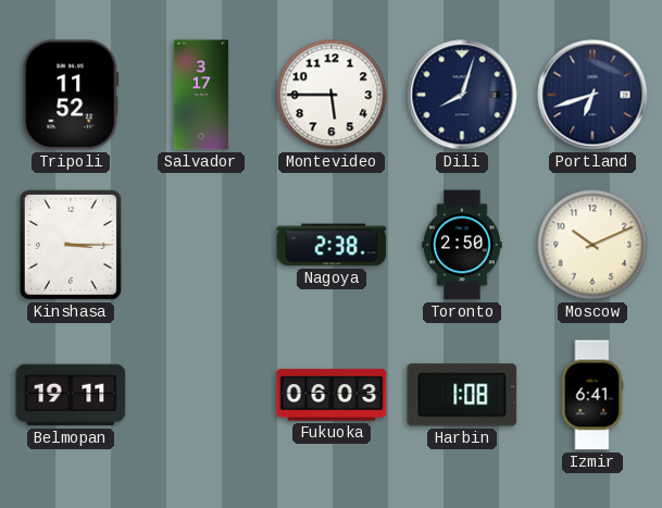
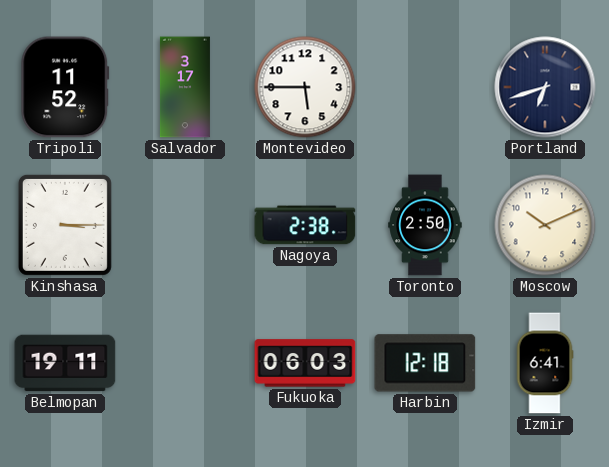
Dili: 8:03 -> none
Harbin: 1:08 -> 12:18
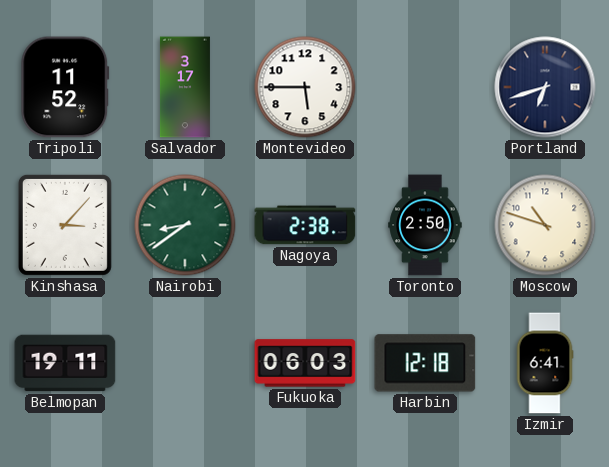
Kinshasa: 3:15 -> 3:07
Nairobi: none -> 8:39
Moscow: 10:11 -> 10:48
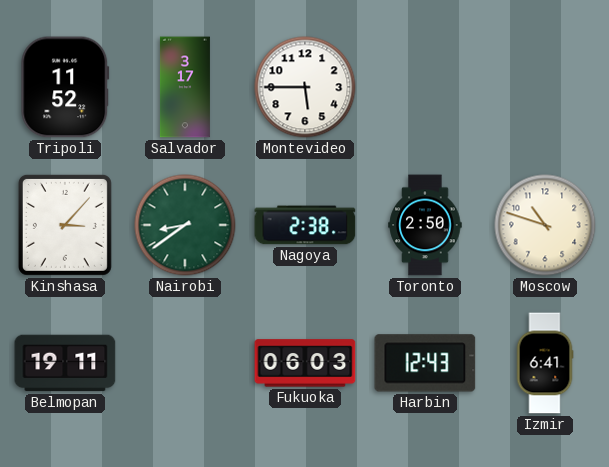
Portland: 6:42 -> none
Harbin: 12:18 -> 12:43
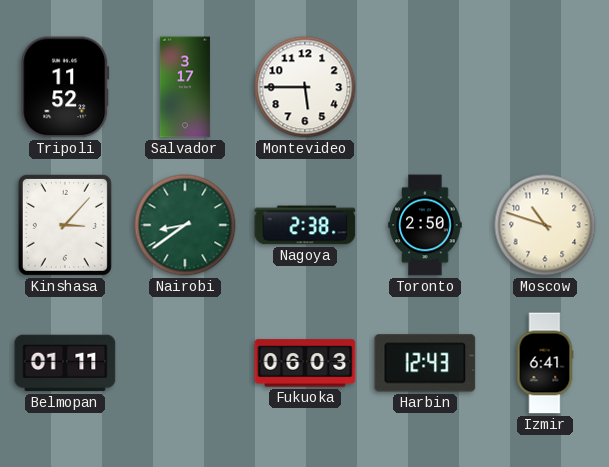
Belmopan: 19:11 -> 01:11
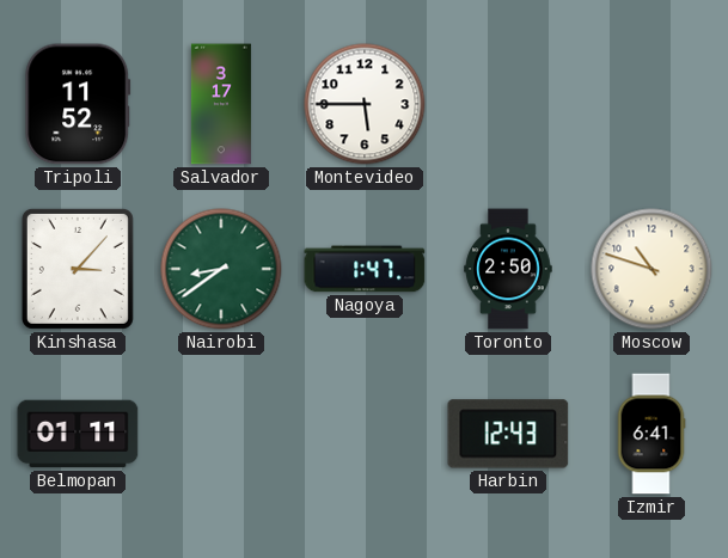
Nagoya: 2:38 -> 1:47
Fukuoka: 06:03 -> none
